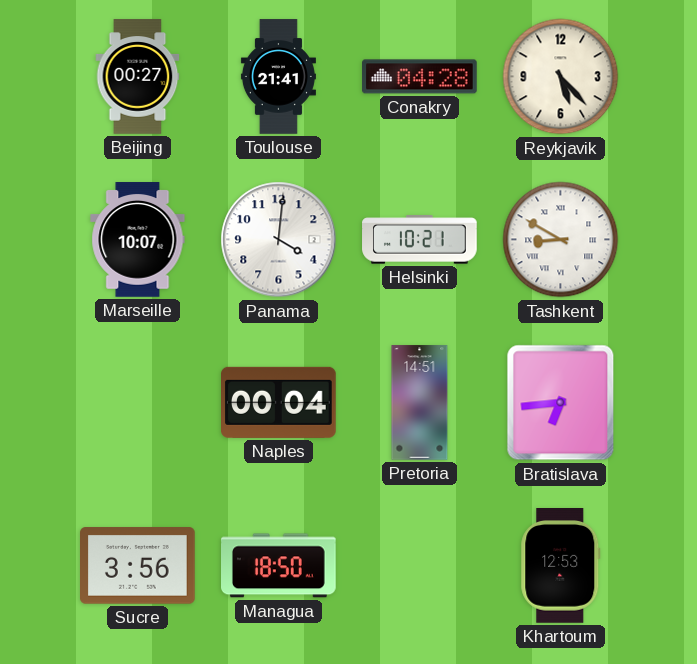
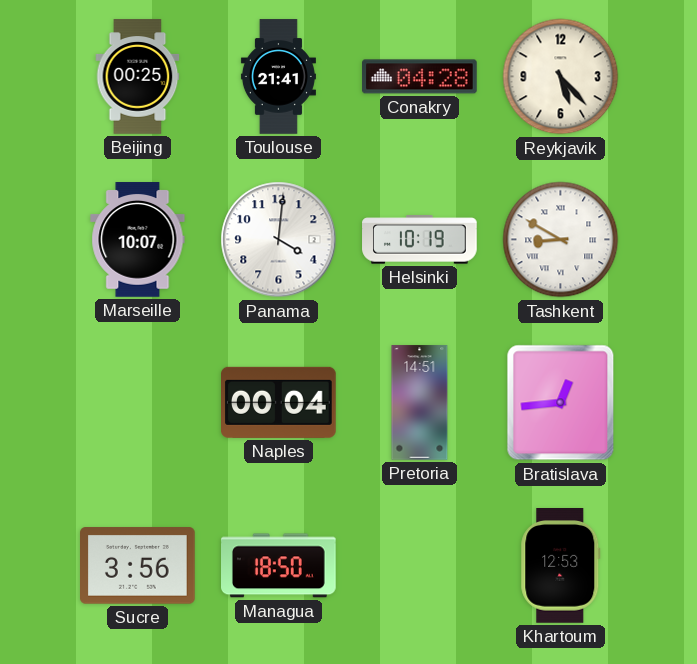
Beijing: 00:27 -> 00:25
Helsinki: 10:21 -> 10:19
Bratislava: 6:44 -> 12:44
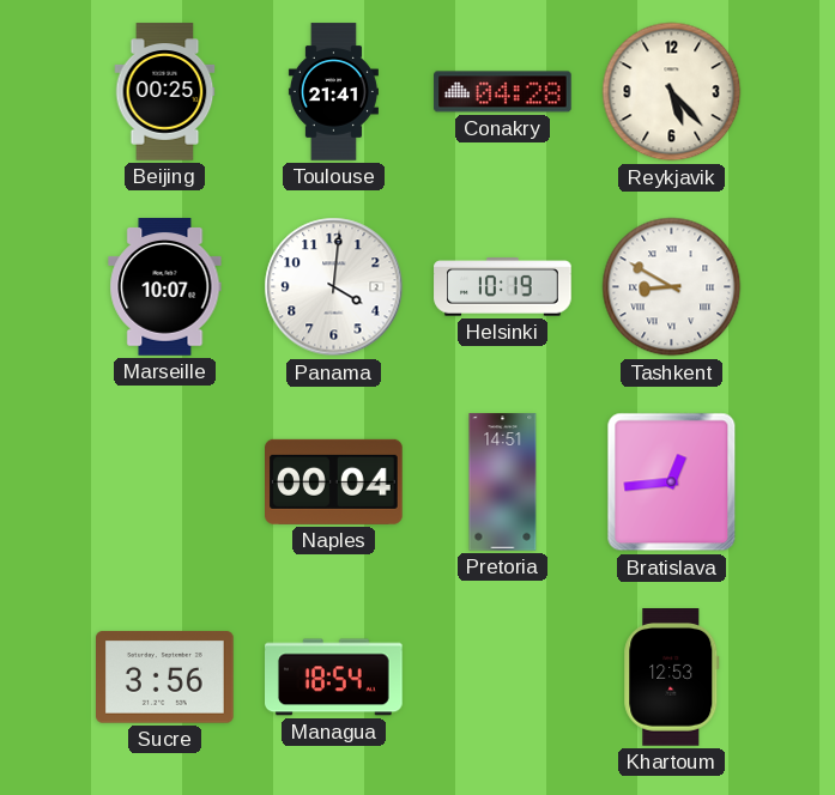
Managua: 18:50 -> 18:54
